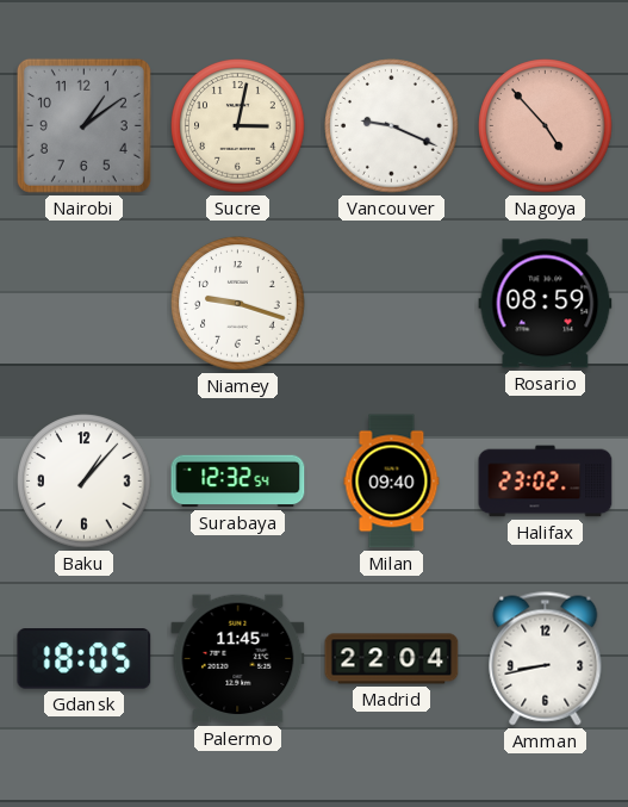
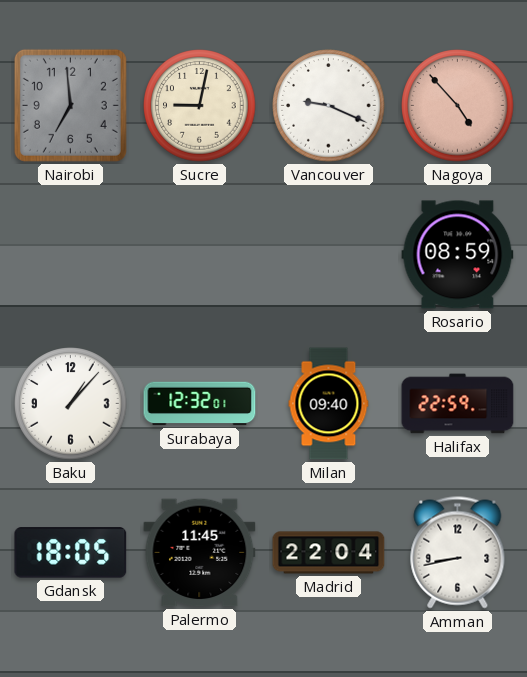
Nairobi: 1:09 -> 6:59
Sucre: 3:02 -> 9:02
Niamey: 9:18 -> none
Surabaya: 12:32:54 -> 12:32:01
Halifax: 23:02 -> 22:59
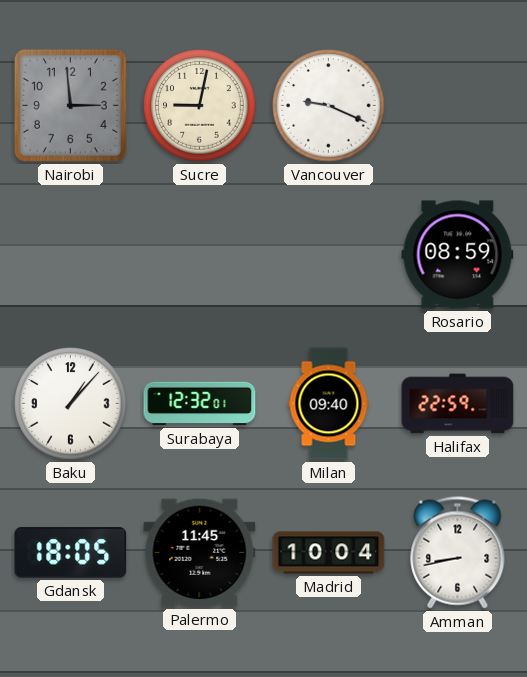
Nairobi: 6:59 -> 2:59
Nagoya: 4:53 -> none
Madrid: 22:04 -> 10:04
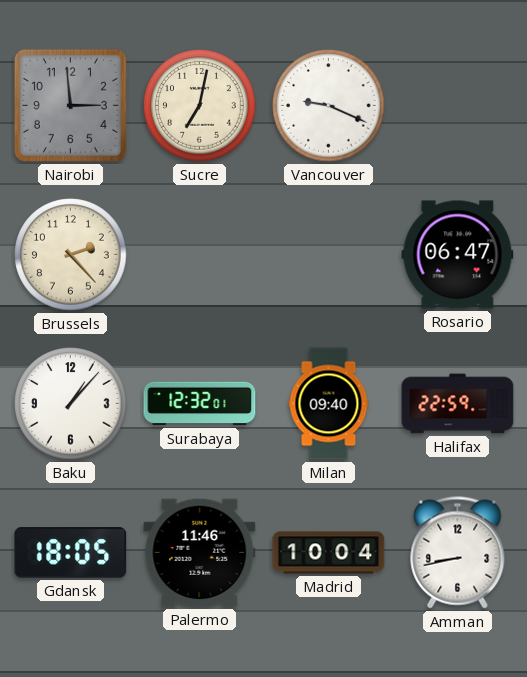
Sucre: 9:02 -> 7:02
Brussels: none -> 2:23
Rosario: 08:59 -> 06:47
Palermo: 11:45 -> 11:46
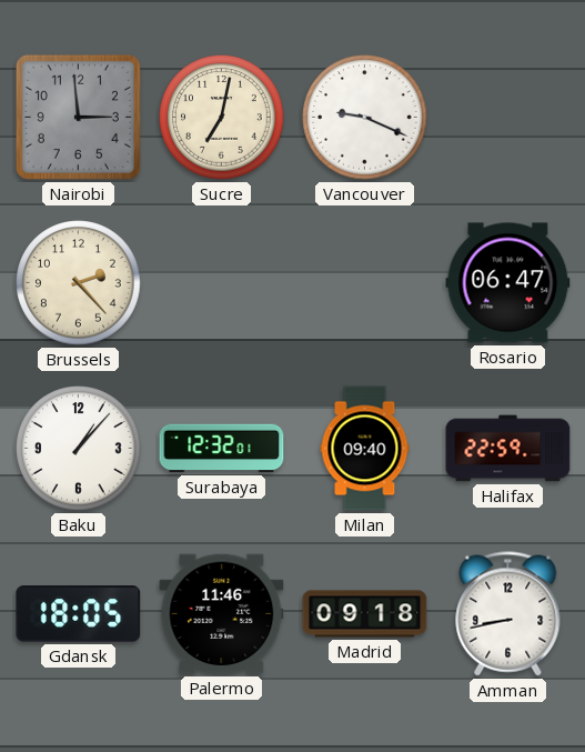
Madrid: 10:04 -> 09:18
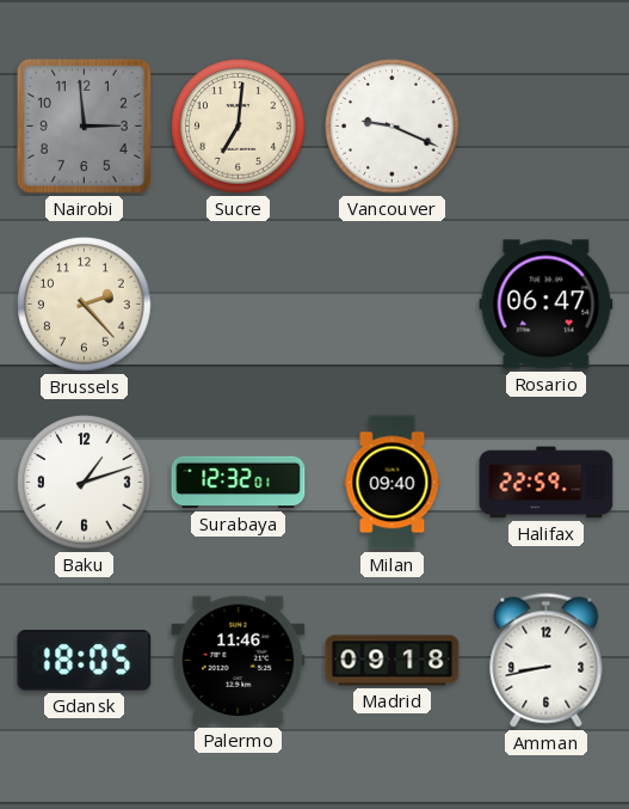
Sucre: 7:02 -> 7:01
Baku: 1:07 -> 1:12
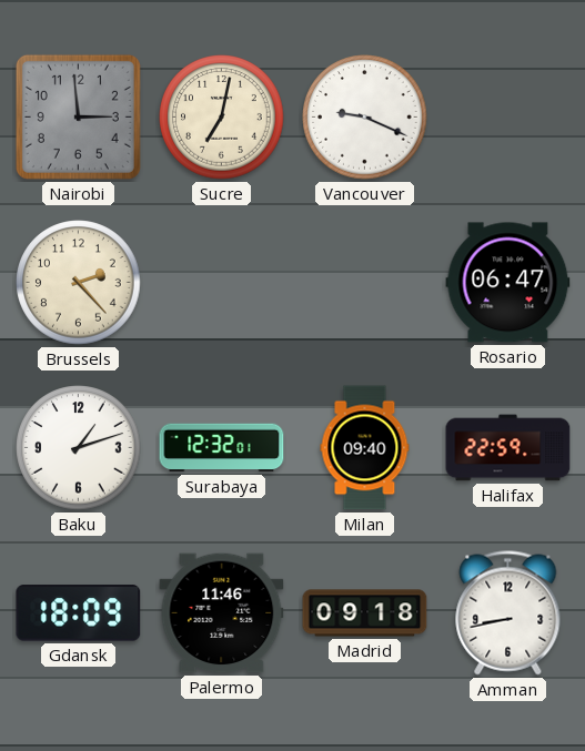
Sucre: 7:01 -> 7:02
Gdansk: 18:05 -> 18:09
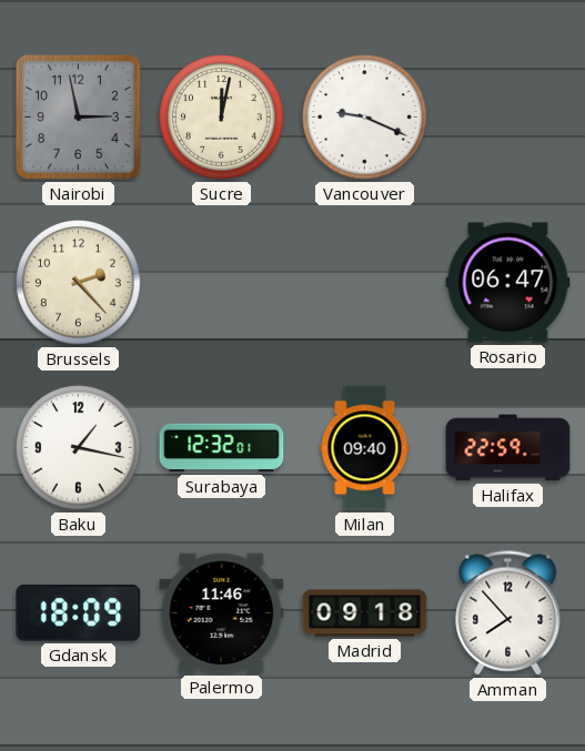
Nairobi: 2:59 -> 2:58
Sucre: 7:02 -> 12:02
Baku: 1:12 -> 1:17
Amman: 8:43 -> 7:53
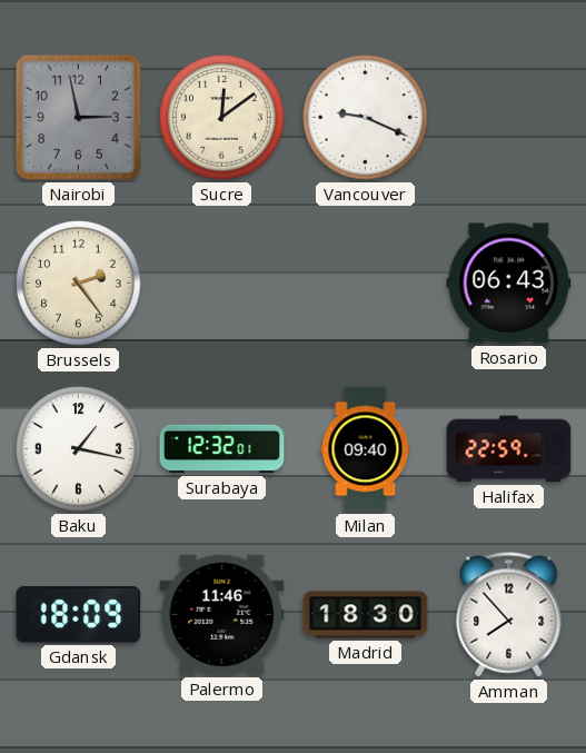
Sucre: 12:02 -> 12:09
Brussels: 2:23 -> 2:24
Rosario: 06:47 -> 06:43
Madrid: 09:18 -> 18:30
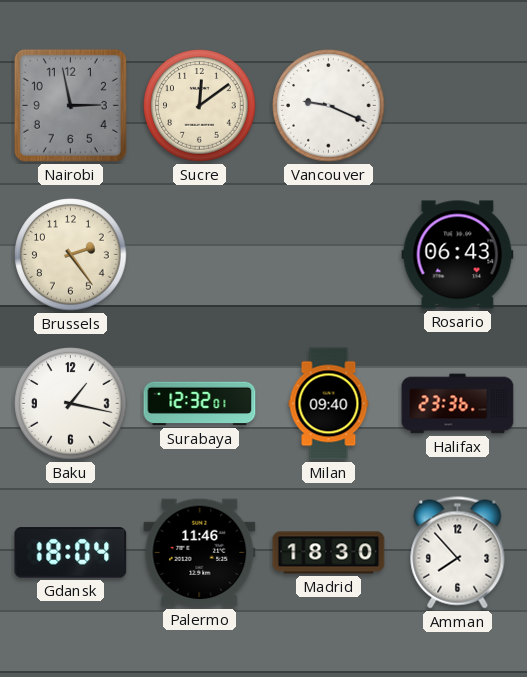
Halifax: 22:59 -> 23:36
Gdansk: 18:09 -> 18:04
